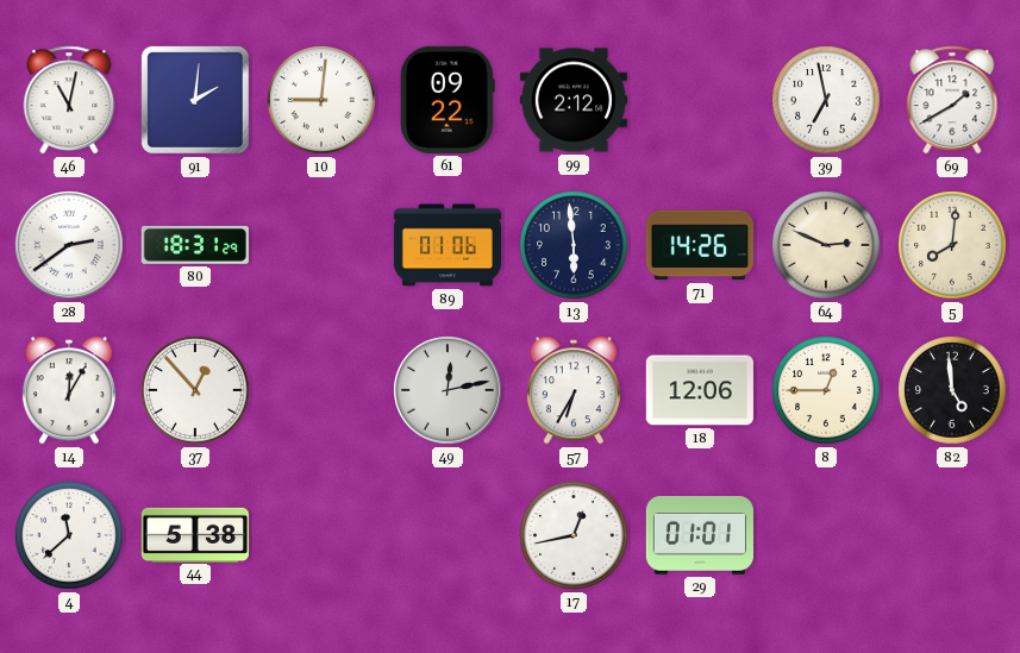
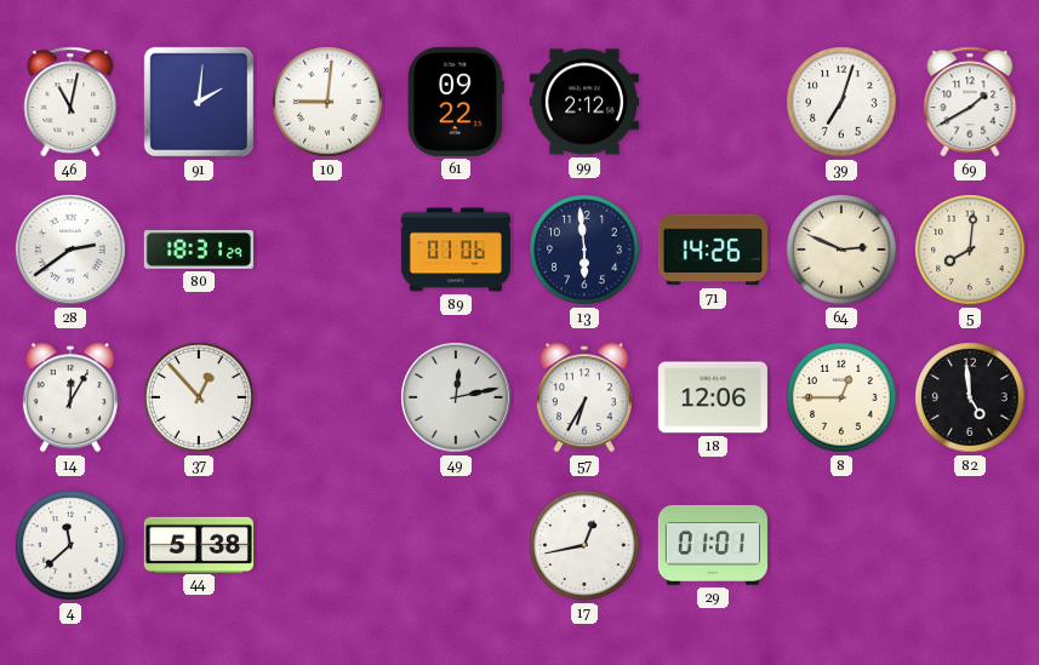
39: 6:58 -> 7:03
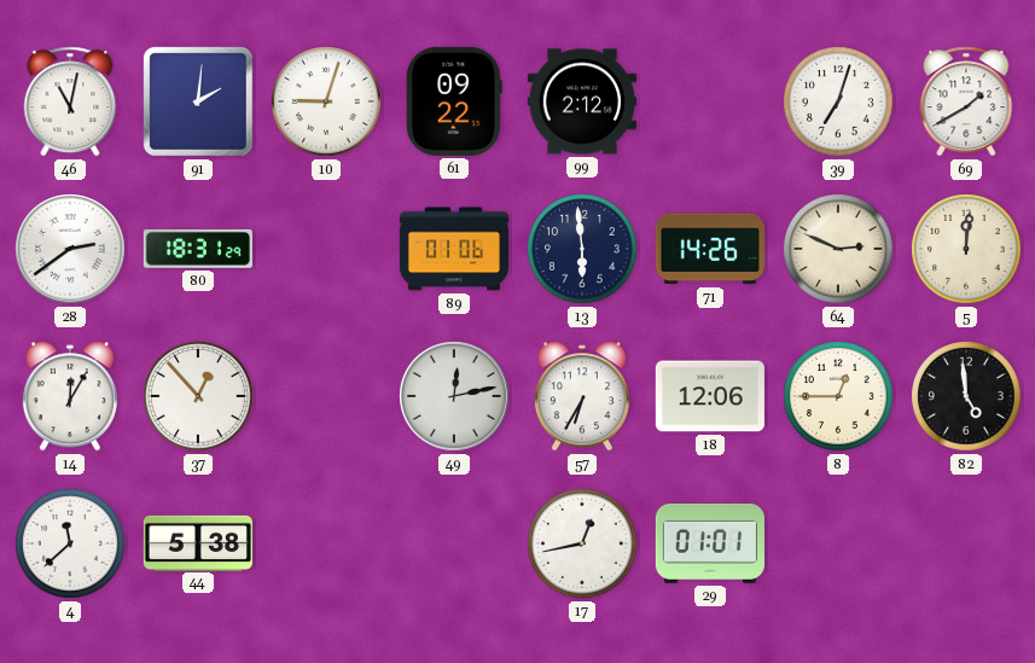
10: 9:01 -> 9:03
5: 8:01 -> 12:01
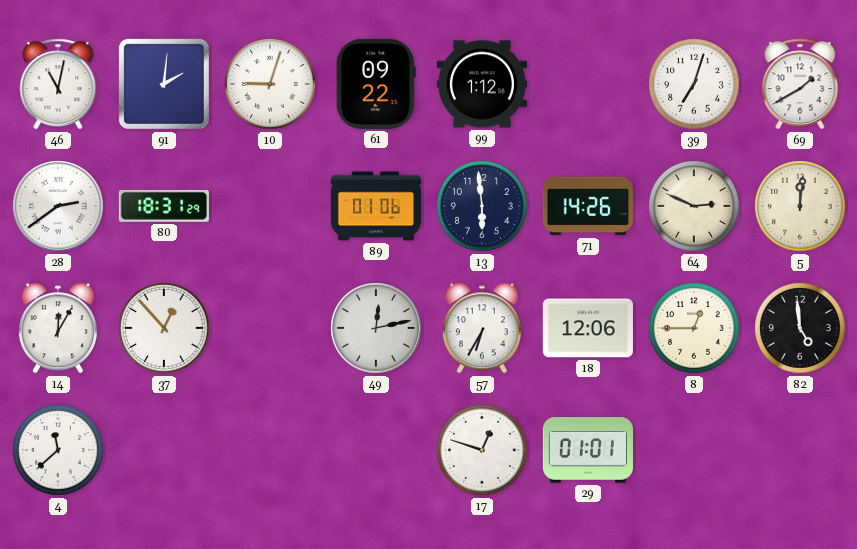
99: 2:12 -> 1:12
44: 5:38 -> none
17: 12:43 -> 12:48
